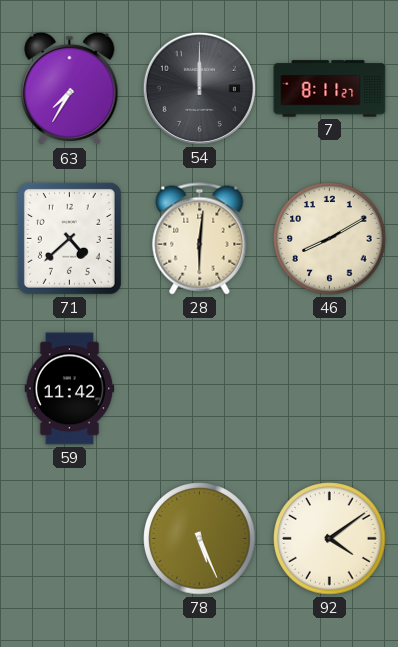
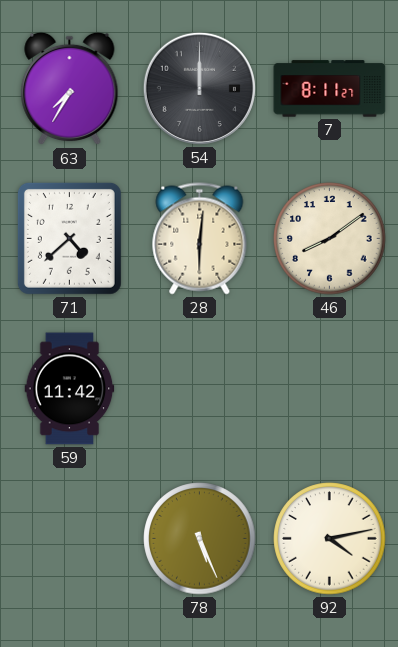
46: 8:10 -> 8:09
92: 4:09 -> 4:13
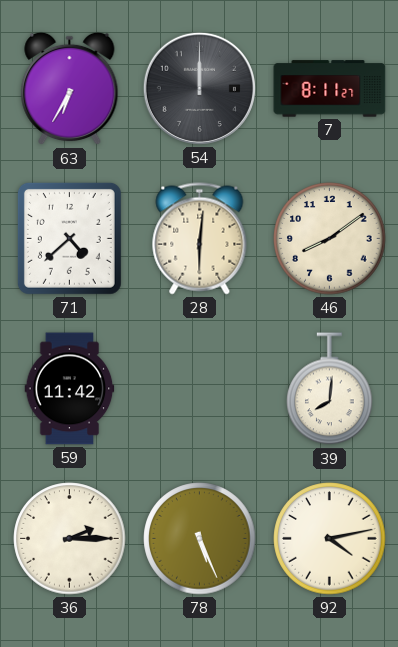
63: 7:35 -> 6:35
39: none -> 8:01
36: none -> 2:15
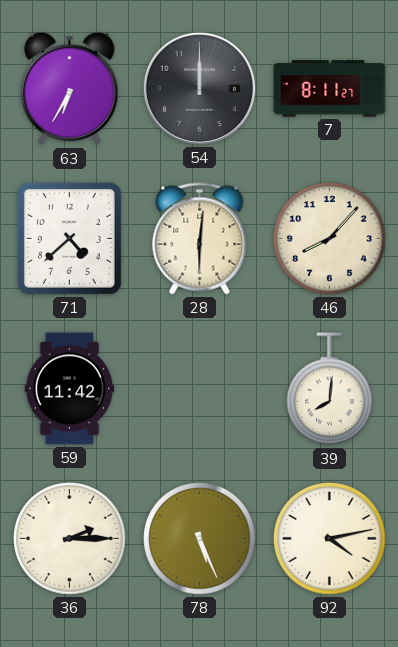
46: 8:09 -> 8:07
